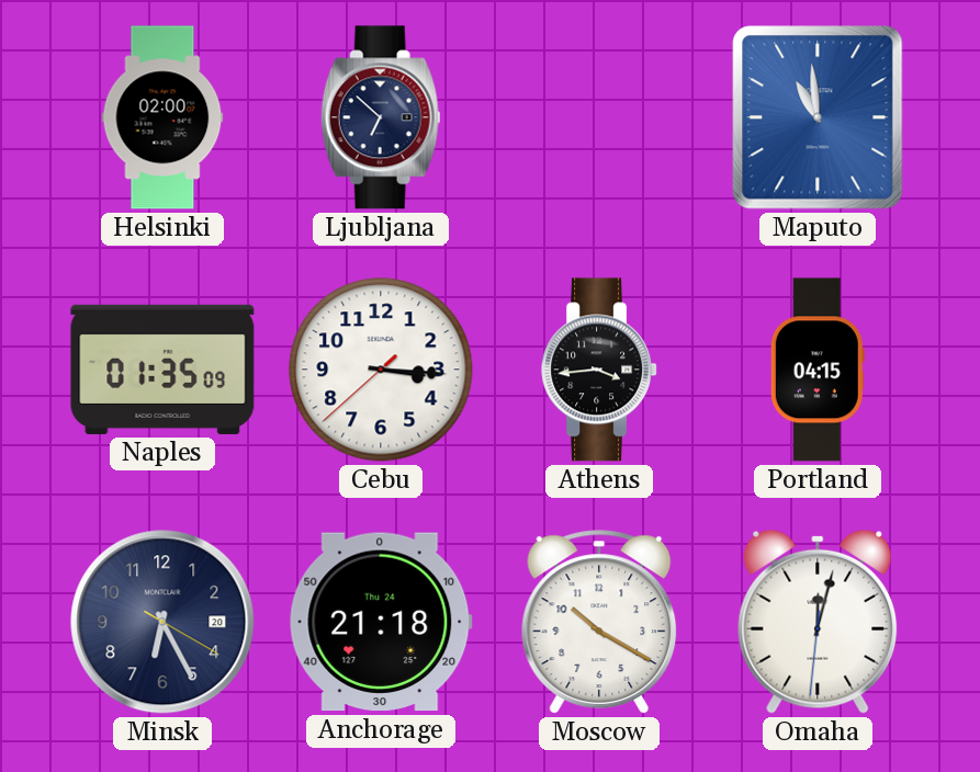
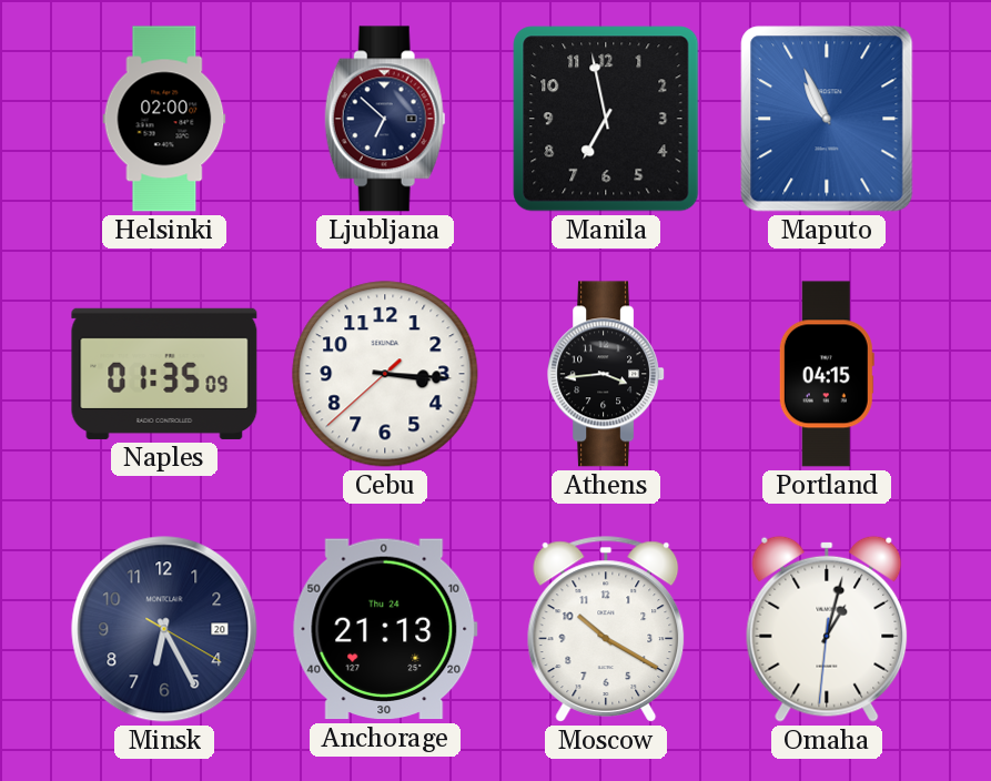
Manila: none -> 6:58
Maputo: 10:59 -> 10:56
Anchorage: 21:18 -> 21:13
Omaha: 12:02 -> 1:02
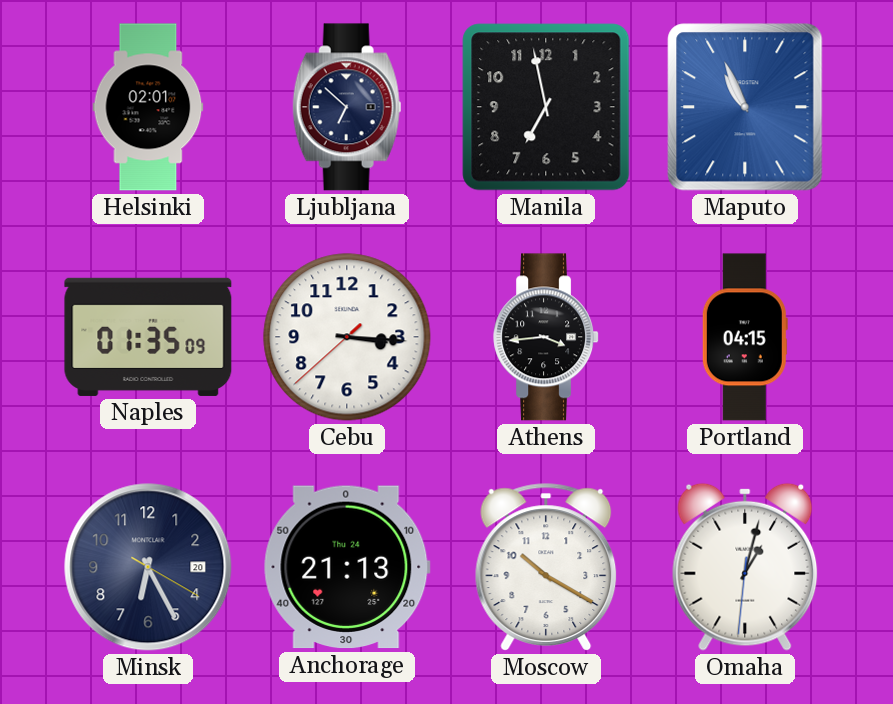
Helsinki: 02:00 -> 02:01
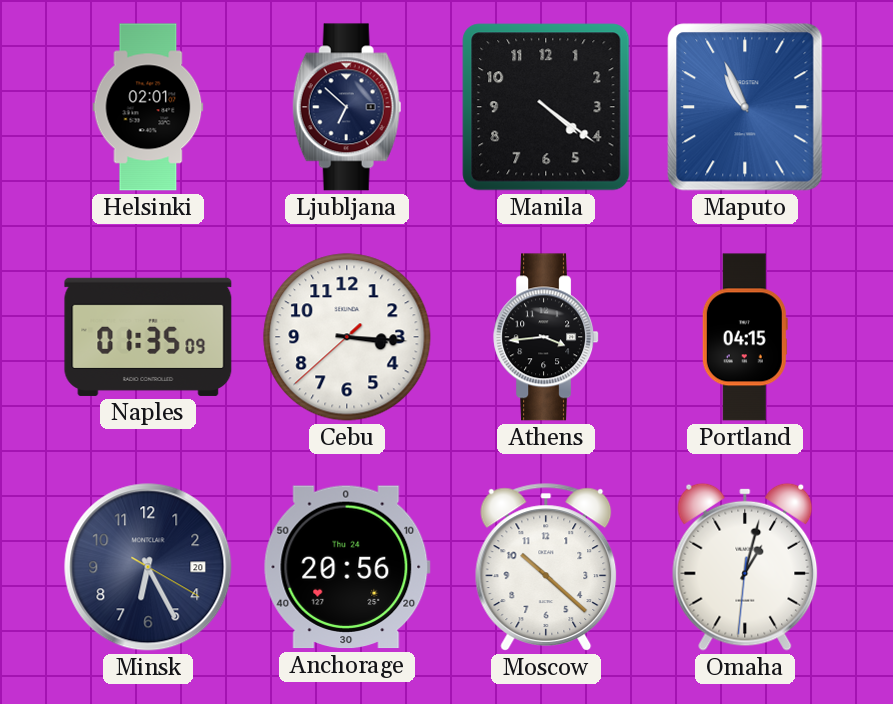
Manila: 6:58 -> 4:21
Anchorage: 21:13 -> 20:56
Moscow: 10:20 -> 10:22
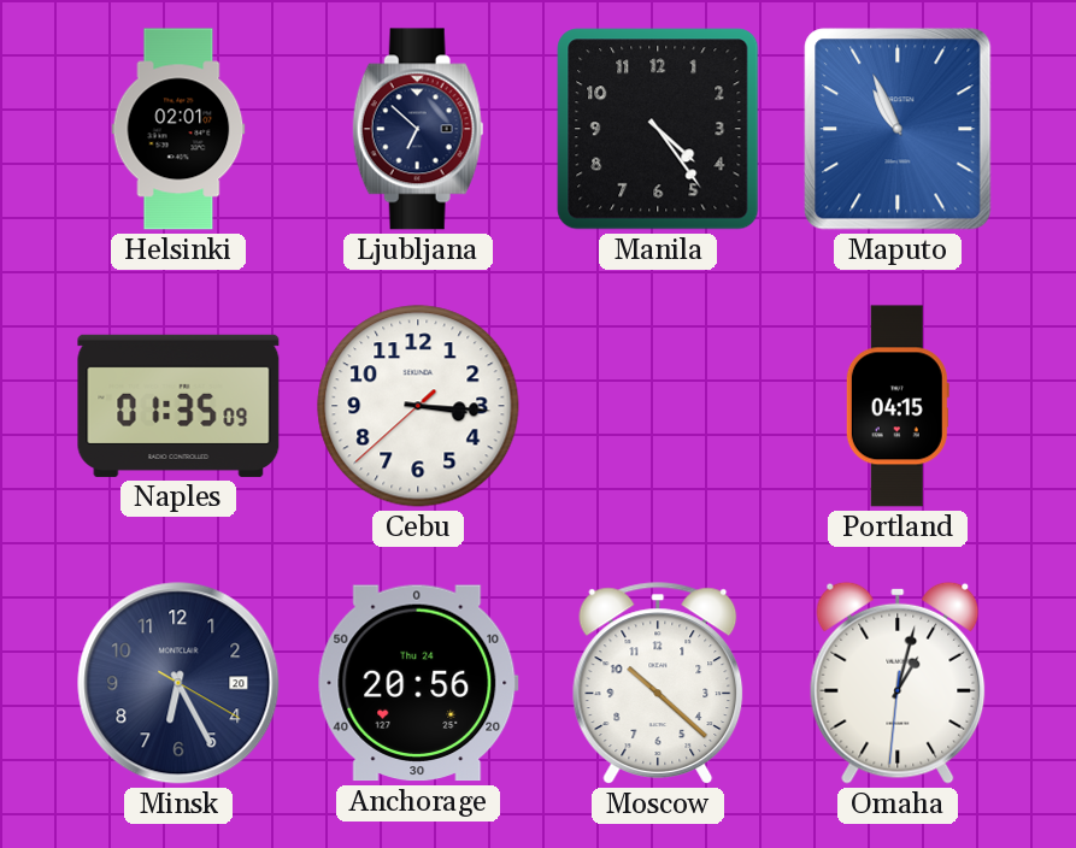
Manila: 4:21 -> 4:24
Athens: 3:44 -> none
